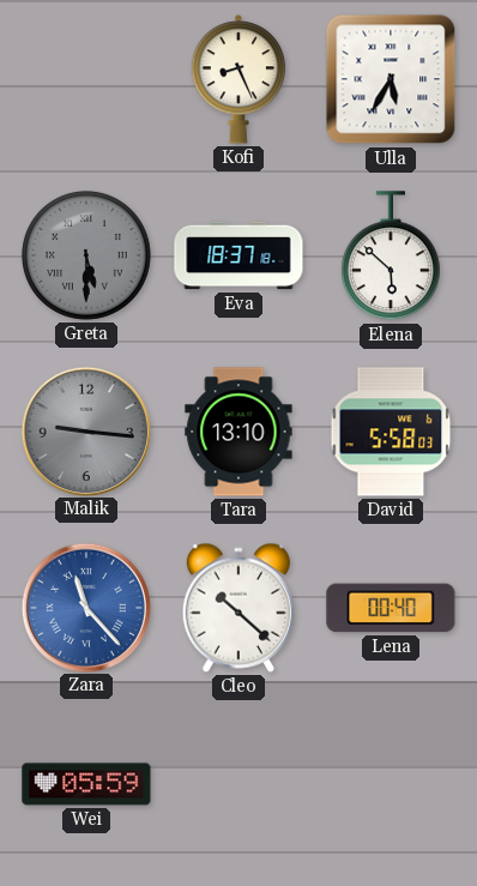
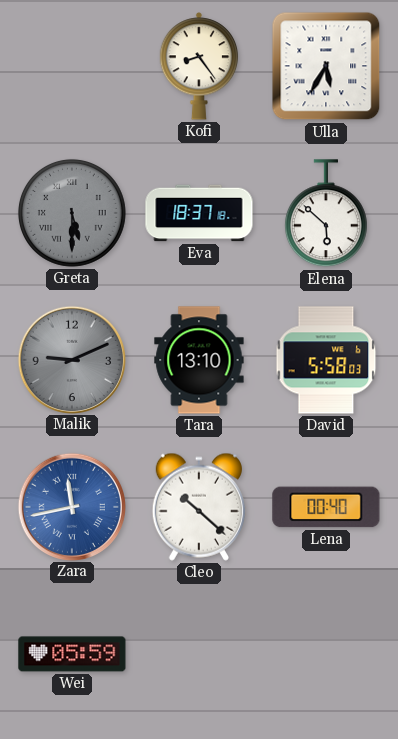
Kofi: 8:26 -> 8:24
Malik: 9:16 -> 9:11
Zara: 11:23 -> 11:43
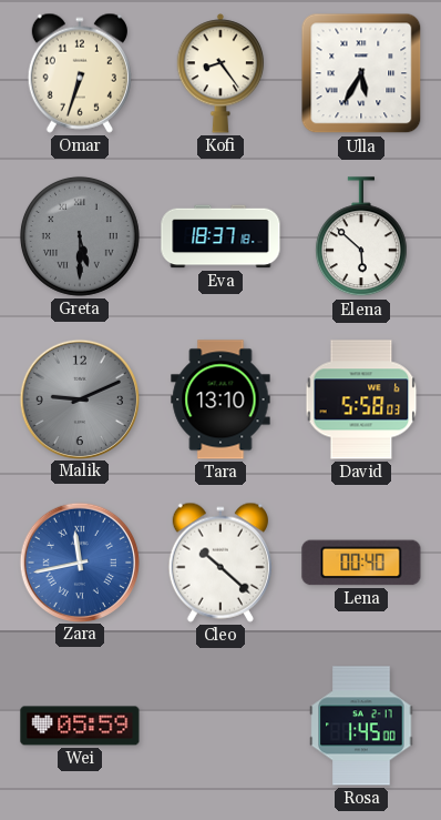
Omar: none -> 6:33
Rosa: none -> 1:45
